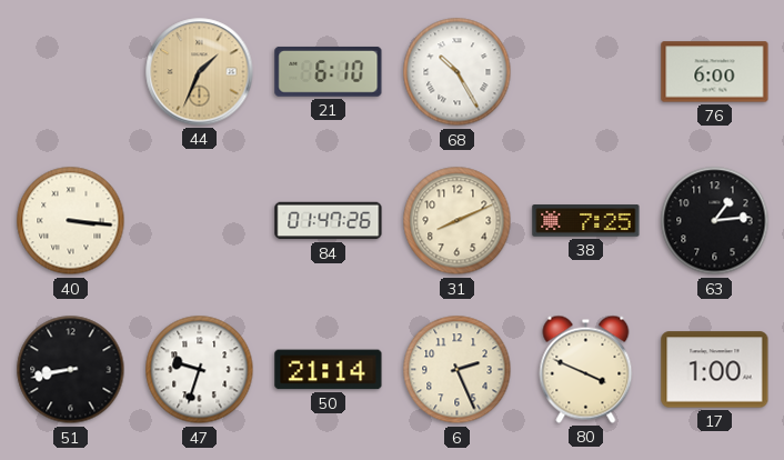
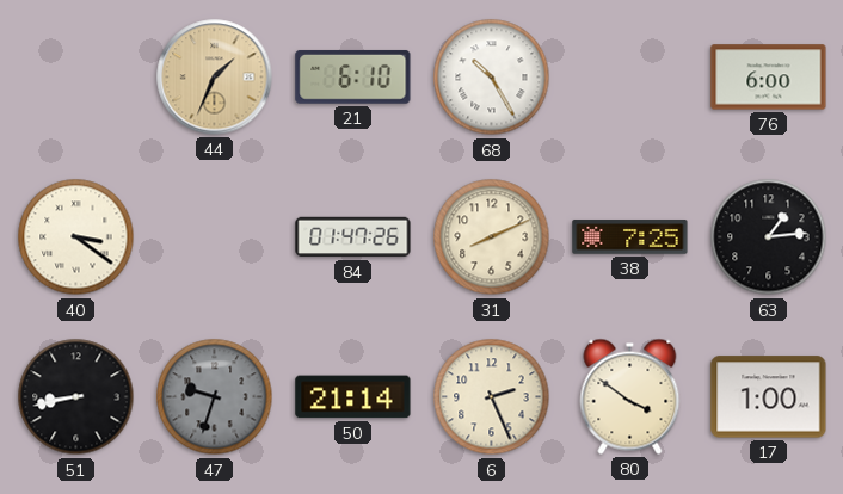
40: 3:16 -> 3:21
47 dial: white -> grey
80: 3:49 -> 3:51
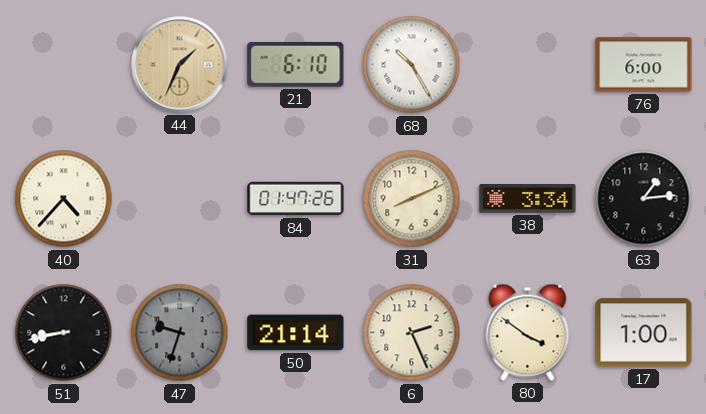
40: 3:21 -> 4:37
38: 7:25 -> 3:34
